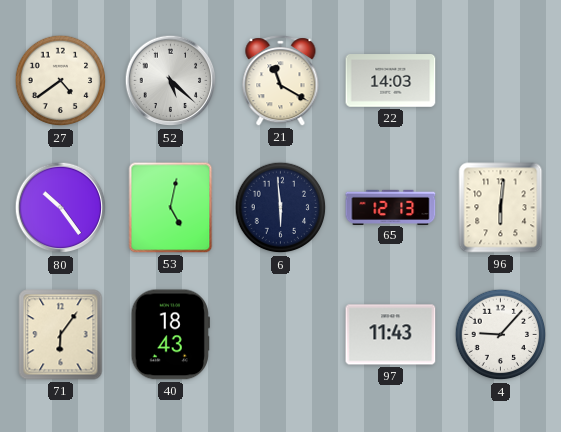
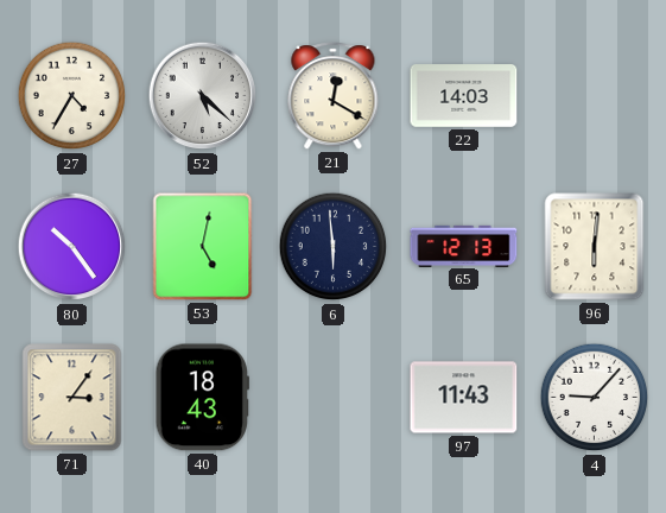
27: 4:39 -> 4:35
21: 11:20 -> 12:20
71: 6:06 -> 3:06
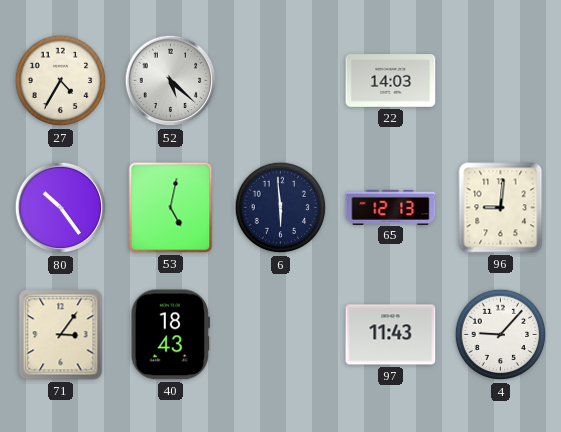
21: 12:20 -> none
96: 6:01 -> 9:01
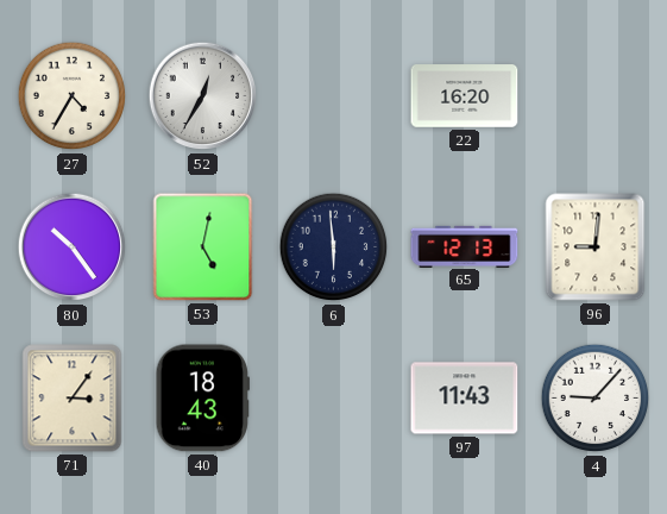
52: 5:22 -> 12:35
22: 14:03 -> 16:20
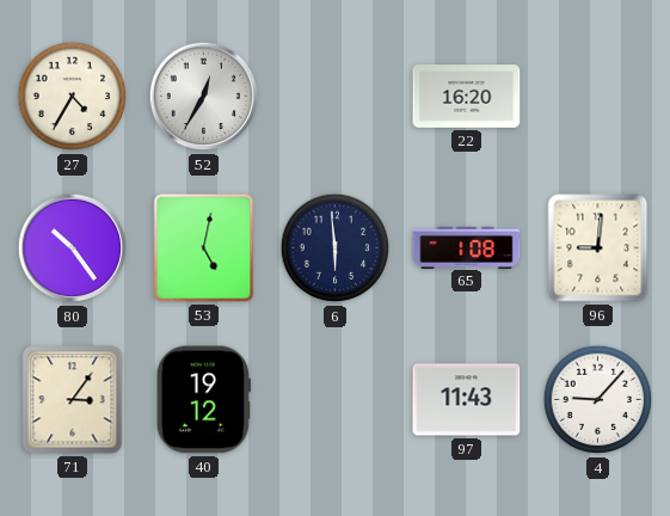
65: 12:13 -> 1:08
40: 18:43 -> 19:12
